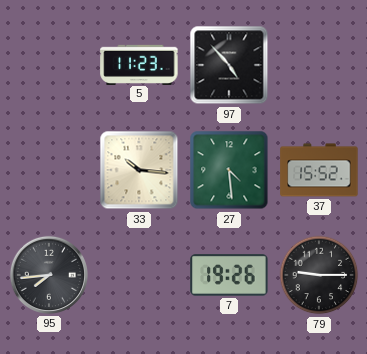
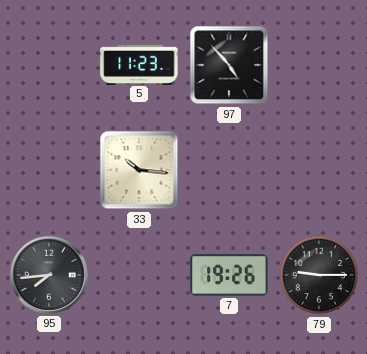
27: 4:29 -> none
37: 15:52 -> none
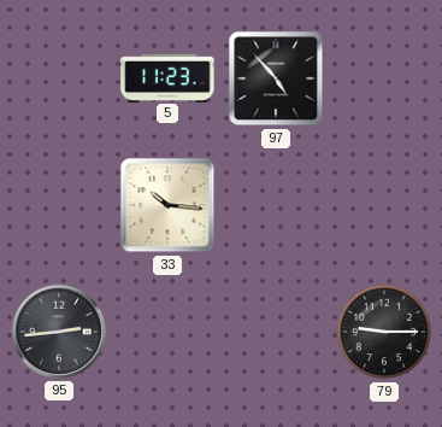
95: 7:44 -> 2:44
7: 19:26 -> none
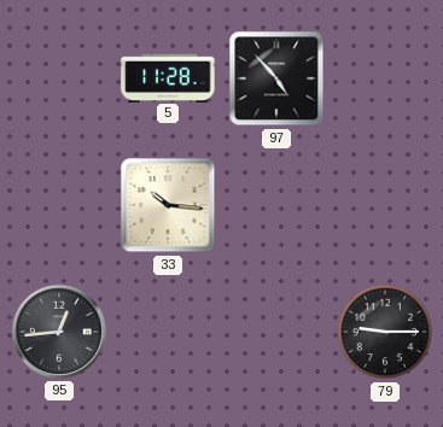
5: 11:23 -> 11:28
95: 2:44 -> 12:44
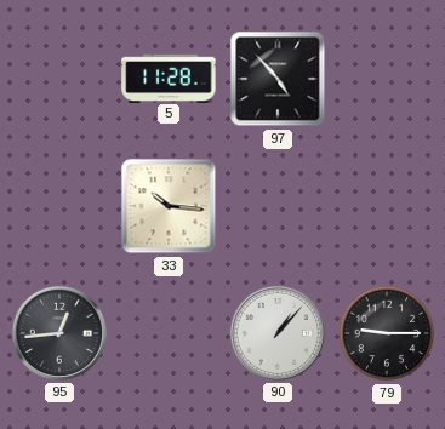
90: none -> 1:07
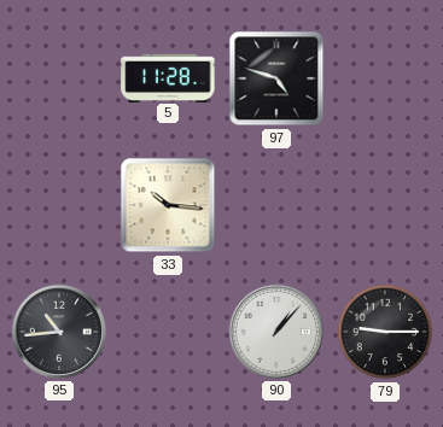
97: 4:53 -> 4:48
95: 12:44 -> 10:44
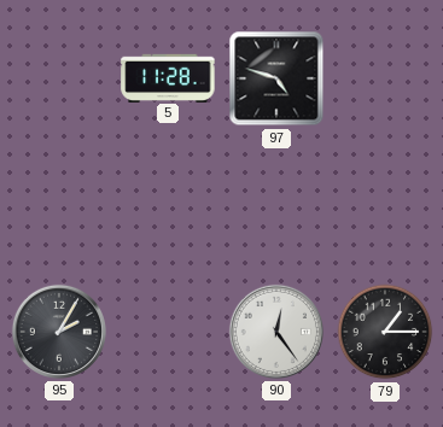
33: 10:16 -> none
95: 10:44 -> 2:05
90: 1:07 -> 12:24
79: 9:15 -> 1:15
